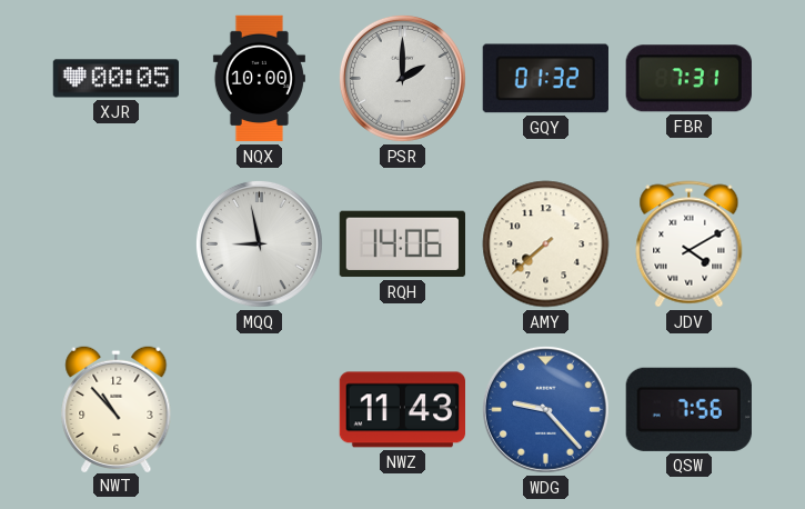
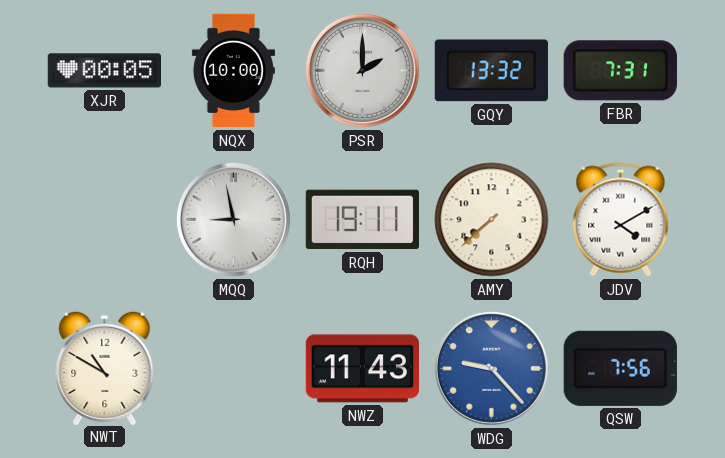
GQY: 01:32 -> 13:32
RQH: 14:06 -> 19:11
NWT: 10:53 -> 10:50
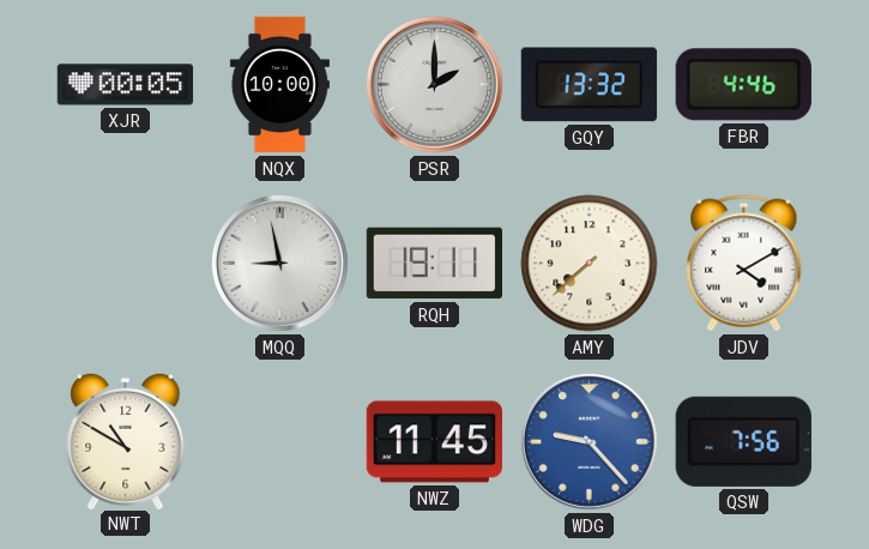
FBR: 7:31 -> 4:46
NWZ: 11:43 -> 11:45
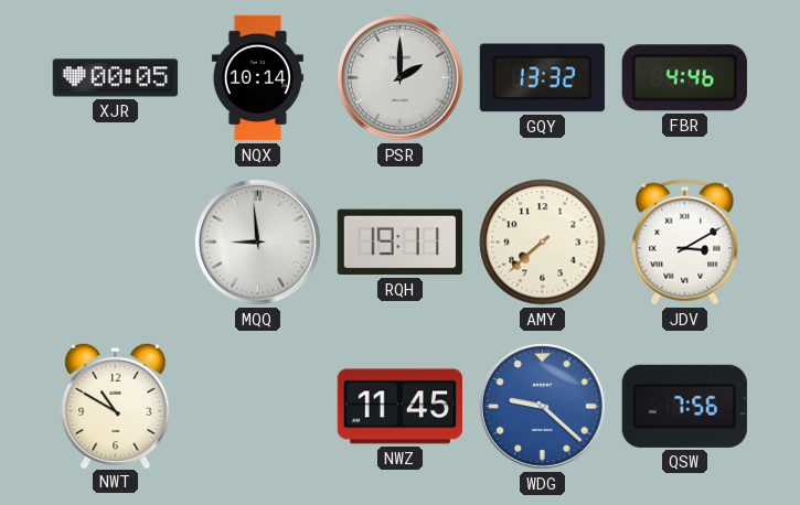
NQX: 10:00 -> 10:14
MQQ: 8:58 -> 8:59
JDV: 4:10 -> 3:10
WDG: 9:23 -> 9:22
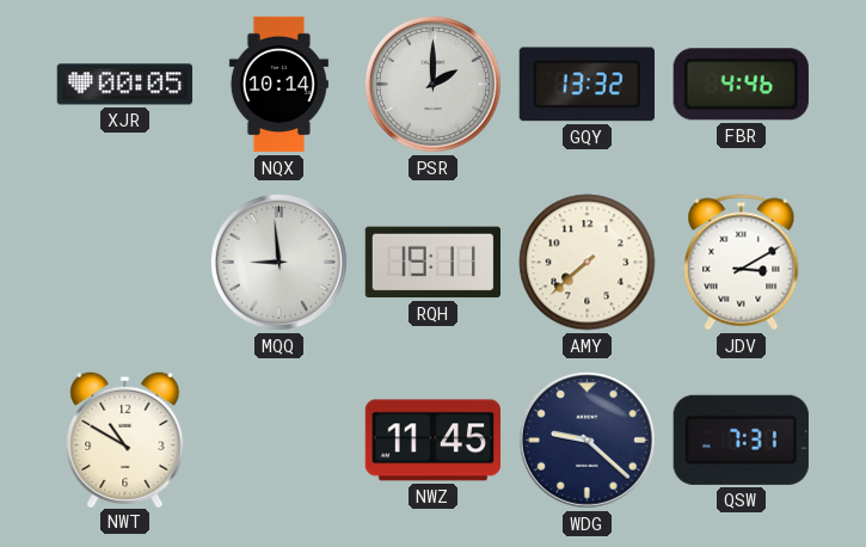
WDG dial: blue -> navy
QSW: 7:56 -> 7:31
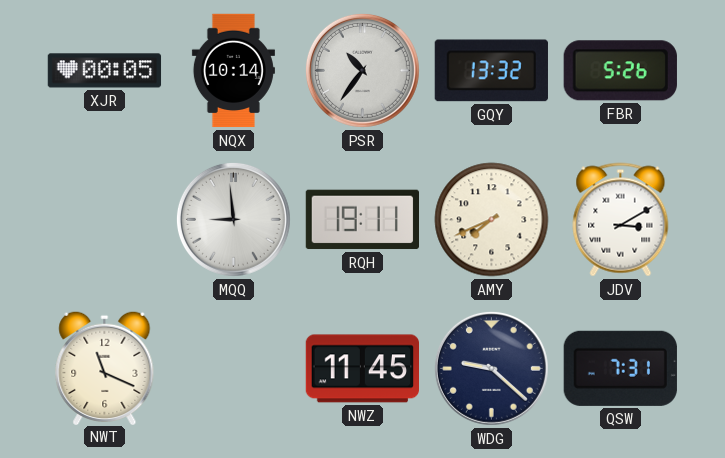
PSR: 2:00 -> 10:36
FBR: 4:46 -> 5:26
AMY: 7:38 -> 7:41
NWT: 10:50 -> 11:19
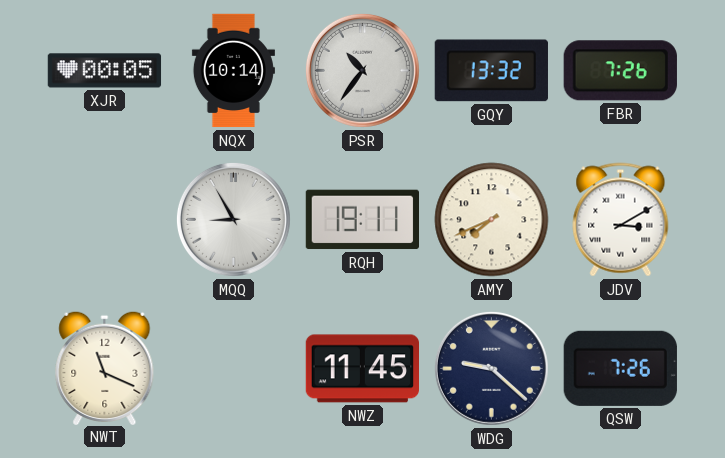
FBR: 5:26 -> 7:26
MQQ: 8:59 -> 8:55
QSW: 7:31 -> 7:26
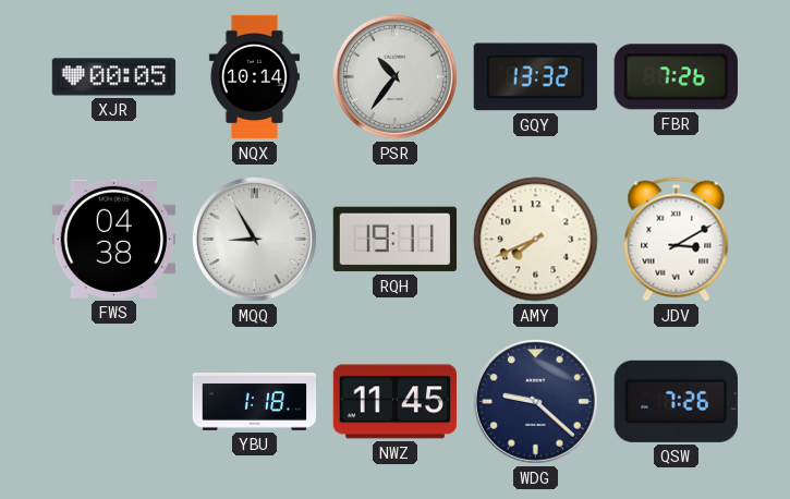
FWS: none -> 04:38
NWT: 11:19 -> none
YBU: none -> 1:18
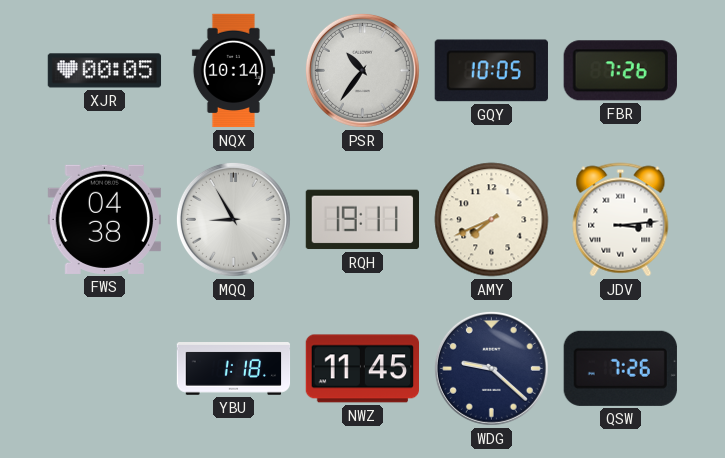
GQY: 13:32 -> 10:05
JDV: 3:10 -> 3:14
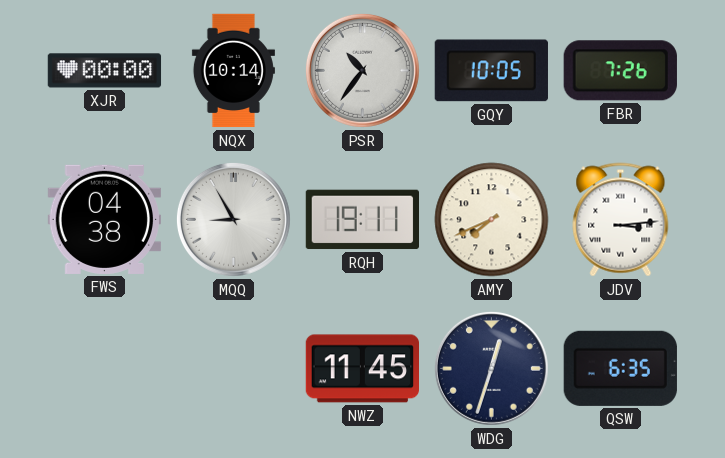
XJR: 00:05 -> 00:00
YBU: 1:18 -> none
WDG: 9:22 -> 12:33
QSW: 7:26 -> 6:35
